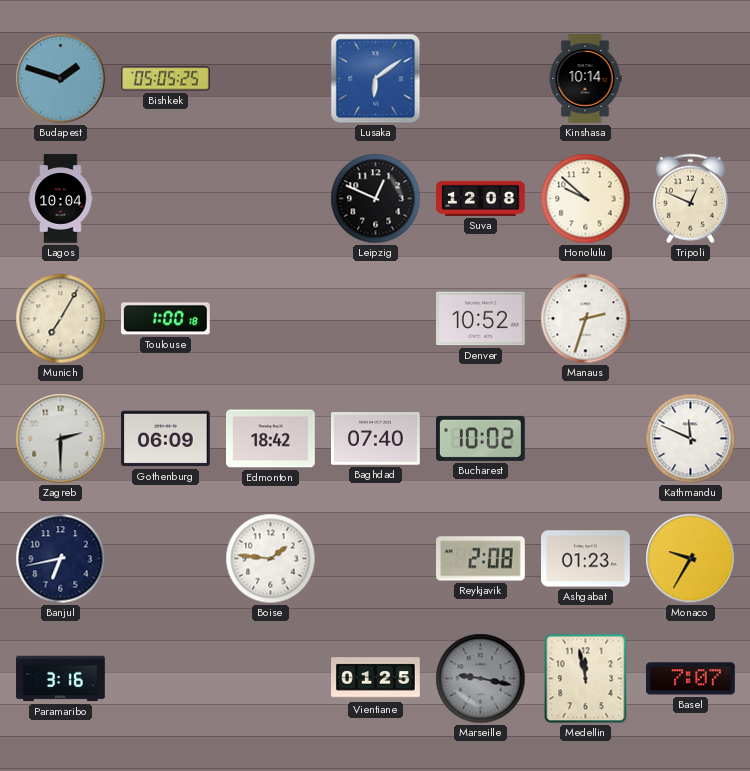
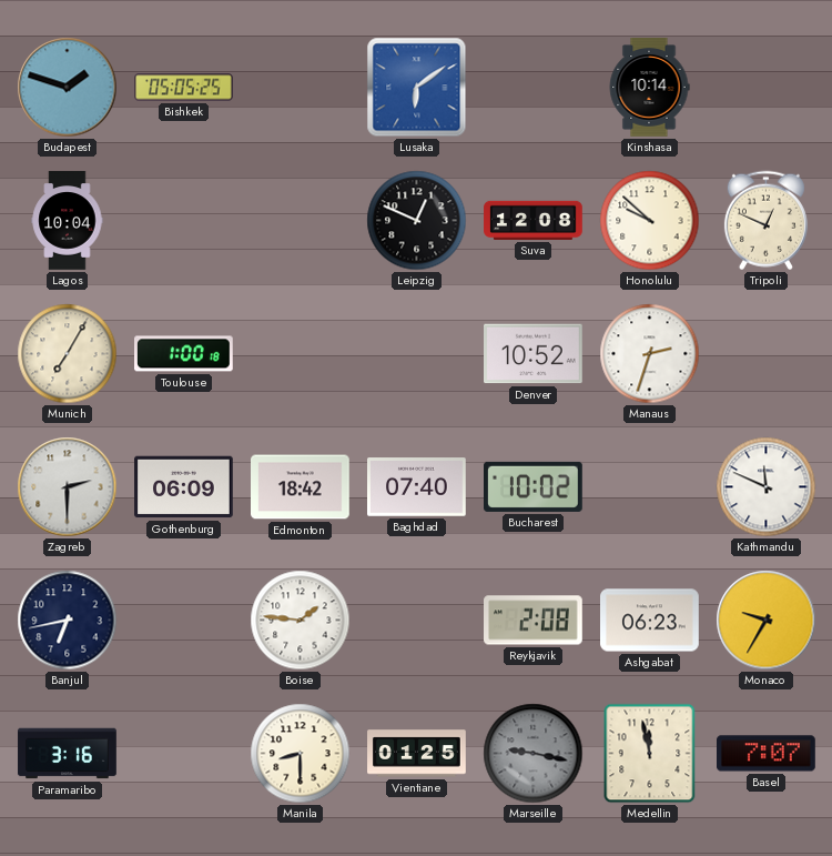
Ashgabat: 01:23 -> 06:23
Manila: none -> 8:30
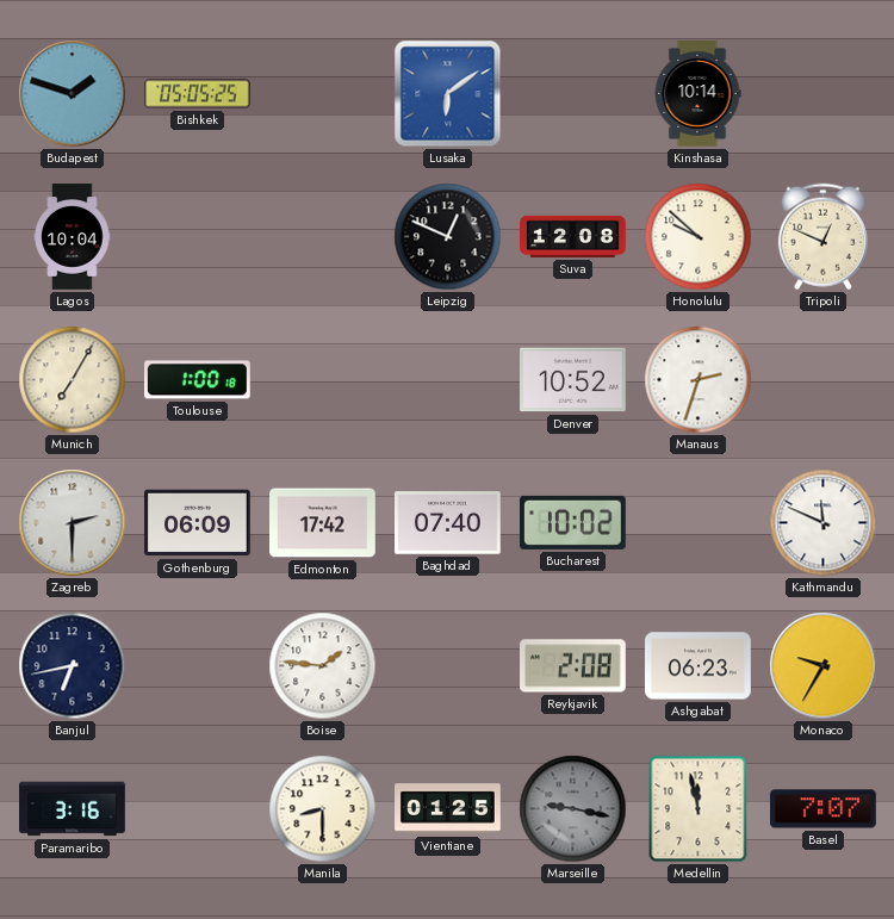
Edmonton: 18:42 -> 17:42
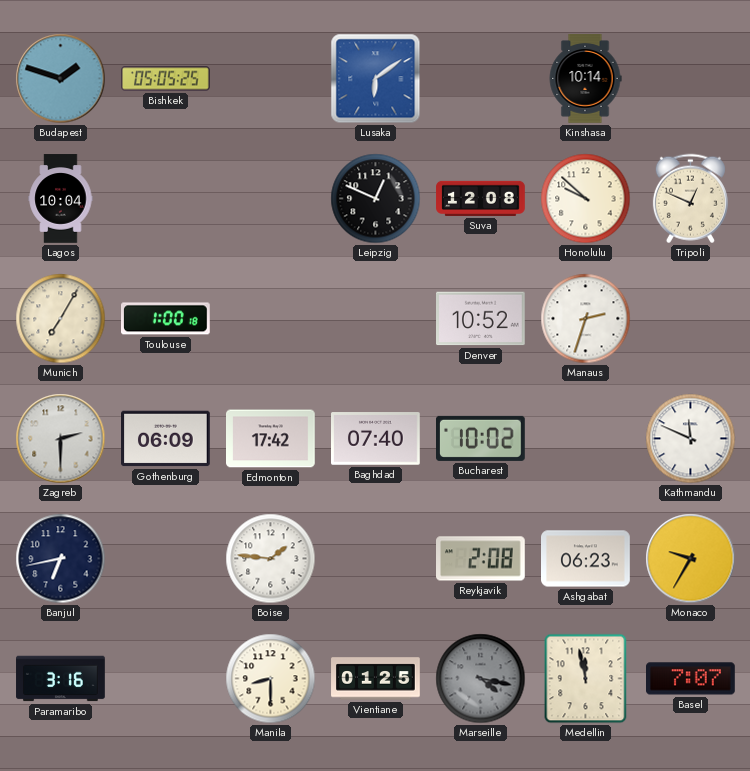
Marseille: 9:17 -> 4:17
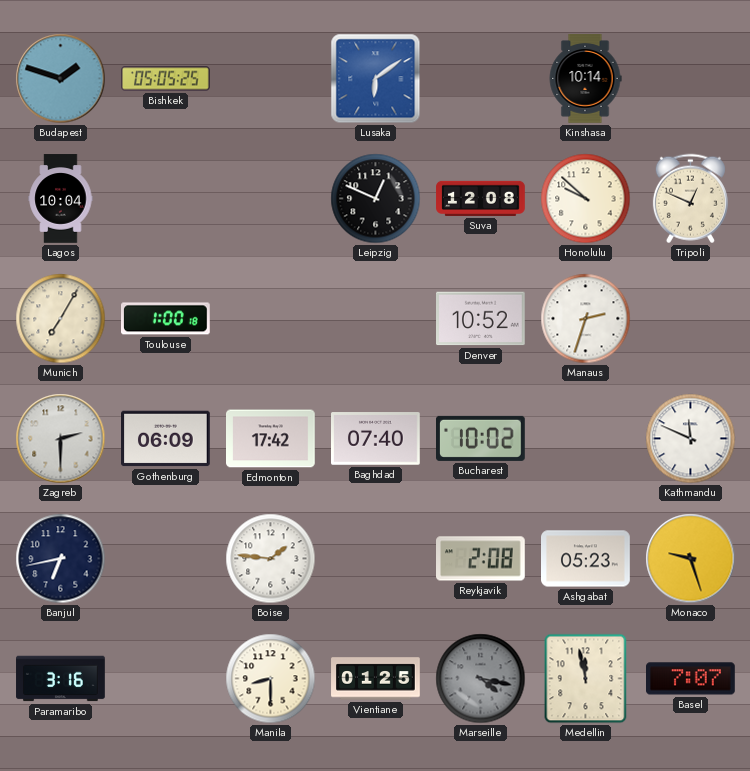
Ashgabat: 06:23 -> 05:23
Monaco: 9:35 -> 9:27
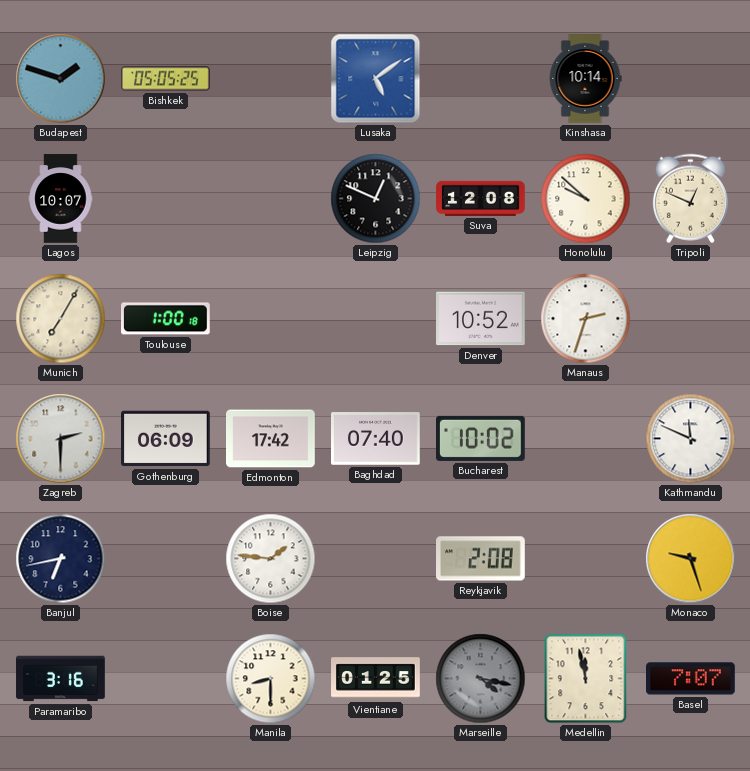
Lusaka: 6:09 -> 5:09
Lagos: 10:04 -> 10:07
Ashgabat: 05:23 -> none
